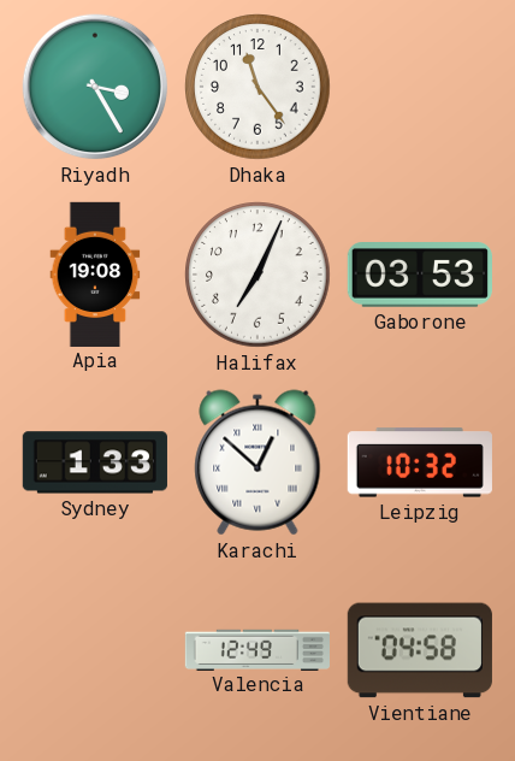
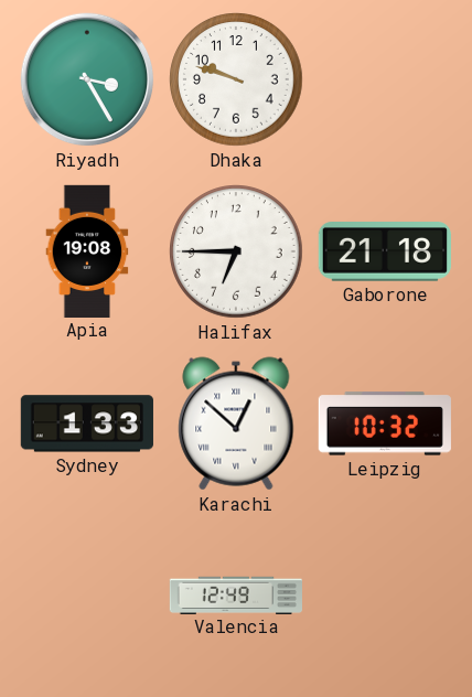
Dhaka: 11:24 -> 9:48
Halifax: 7:04 -> 6:45
Gaborone: 03:53 -> 21:18
Vientiane: 04:58 -> none
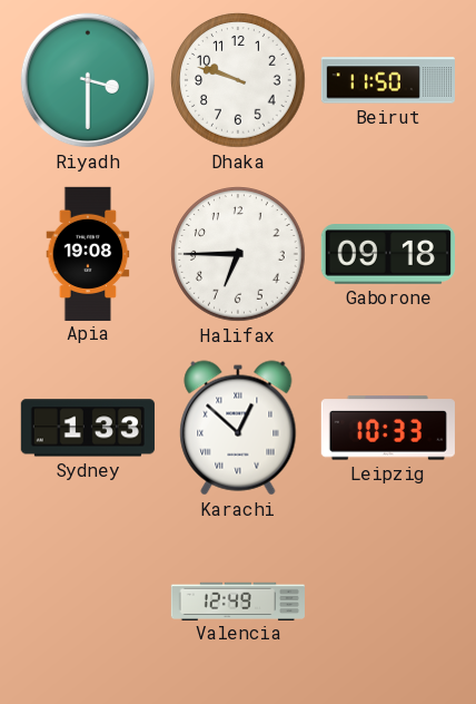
Riyadh: 3:25 -> 3:30
Beirut: none -> 11:50
Gaborone: 21:18 -> 09:18
Leipzig: 10:32 -> 10:33
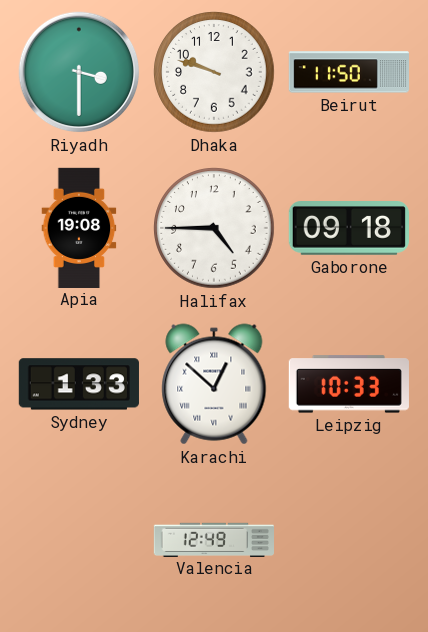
Halifax: 6:45 -> 4:45
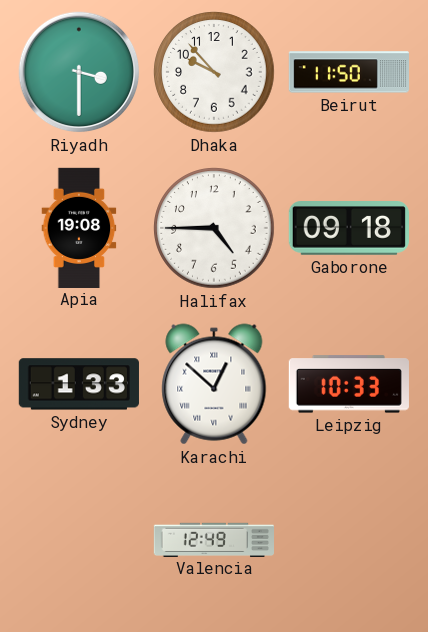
Dhaka: 9:48 -> 9:53
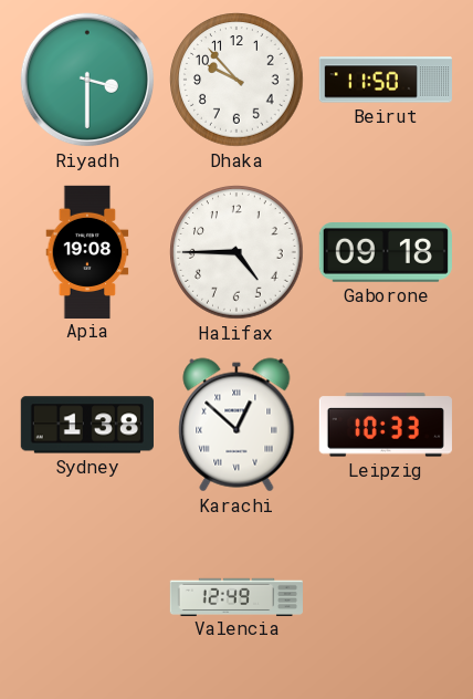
Sydney: 1:33 -> 1:38
